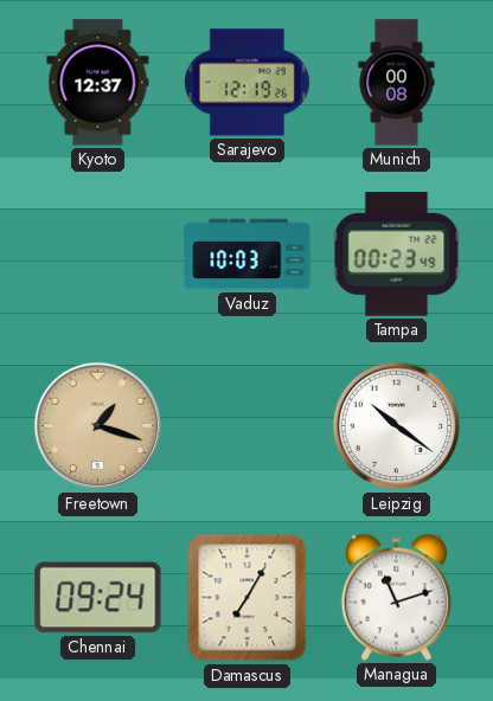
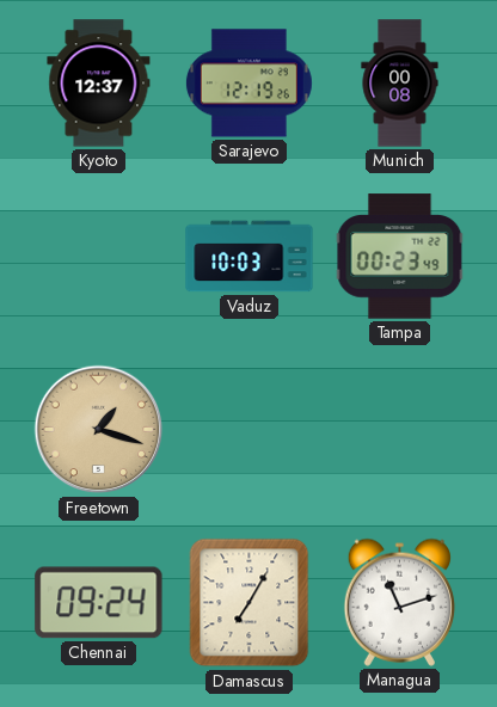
Leipzig: 10:21 -> none
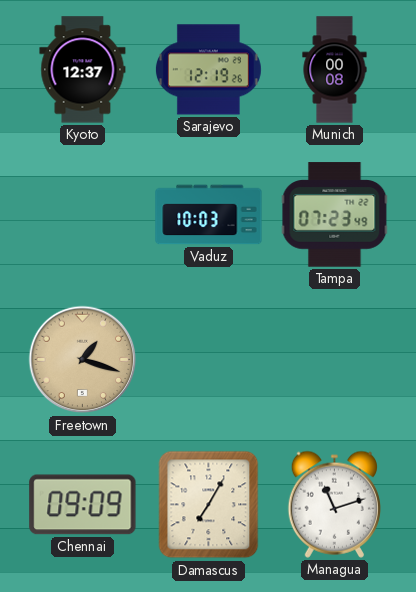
Tampa: 00:23 -> 07:23
Chennai: 09:24 -> 09:09
